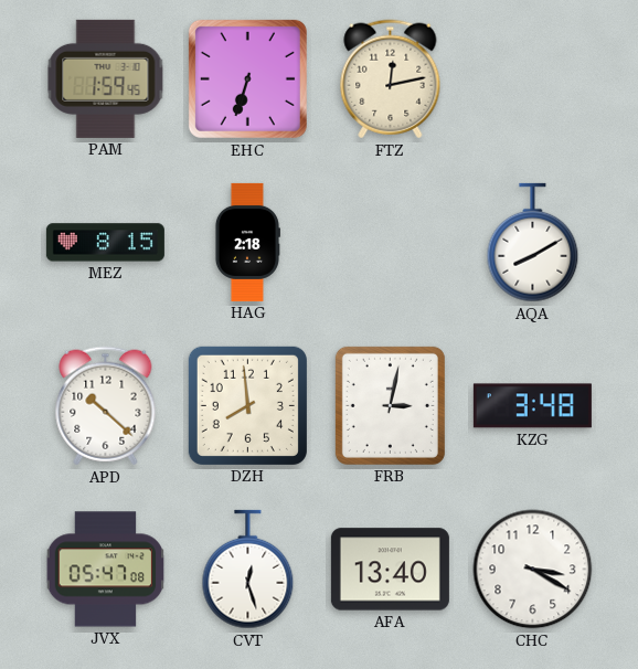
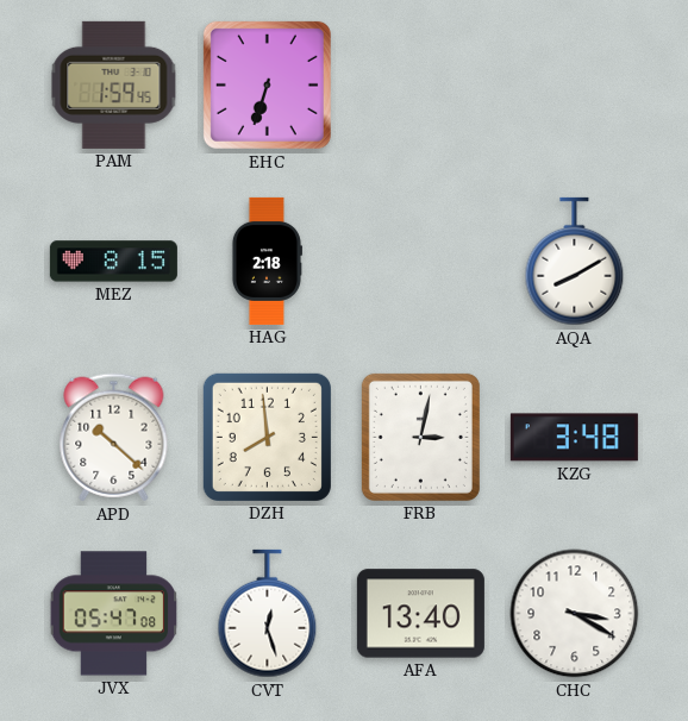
FTZ: 12:13 -> none
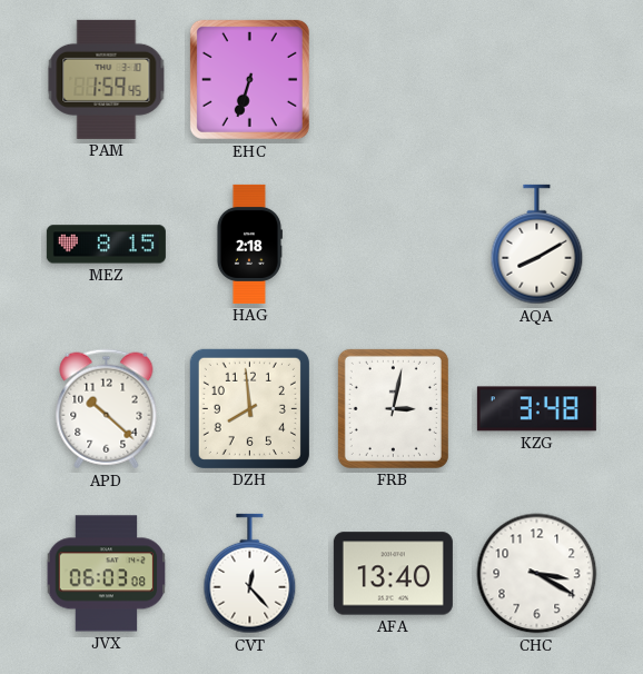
JVX: 05:47 -> 06:03
CVT: 12:27 -> 12:23
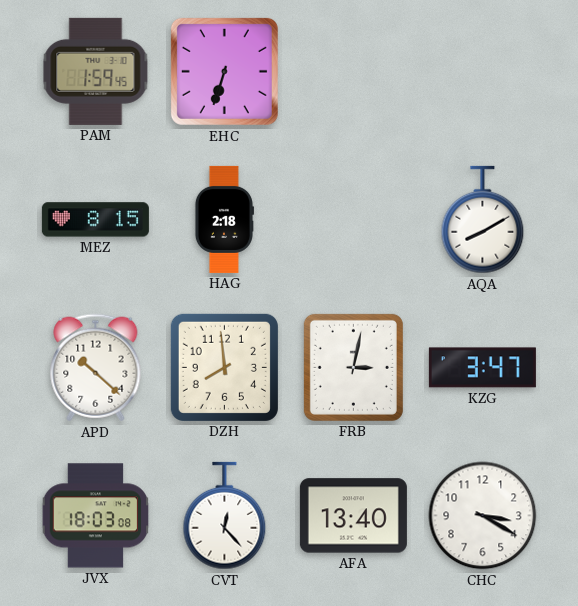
KZG: 3:48 -> 3:47
JVX: 06:03 -> 18:03
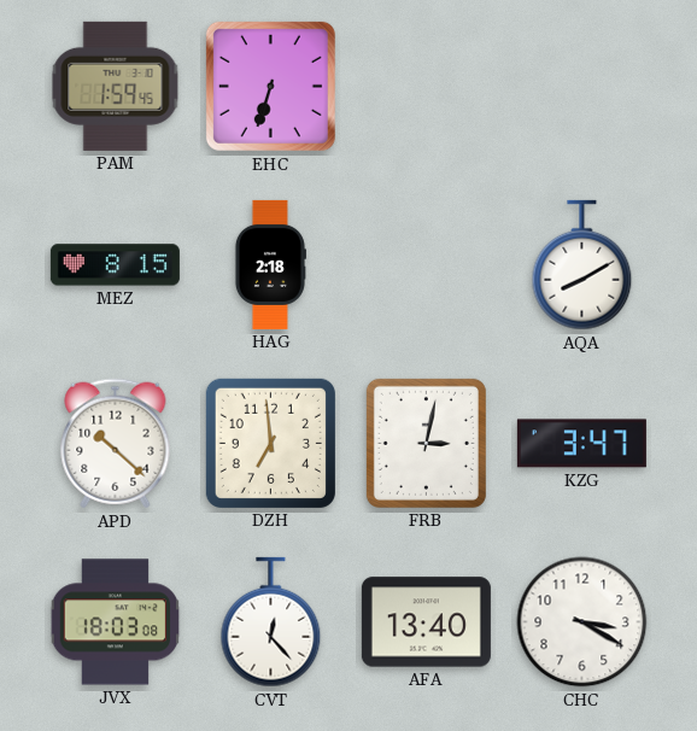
DZH: 7:59 -> 6:59
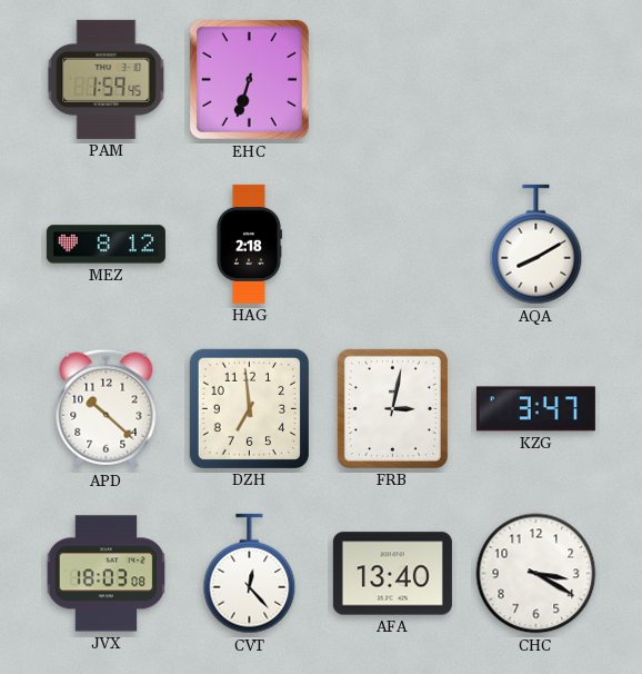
MEZ: 8:15 -> 8:12
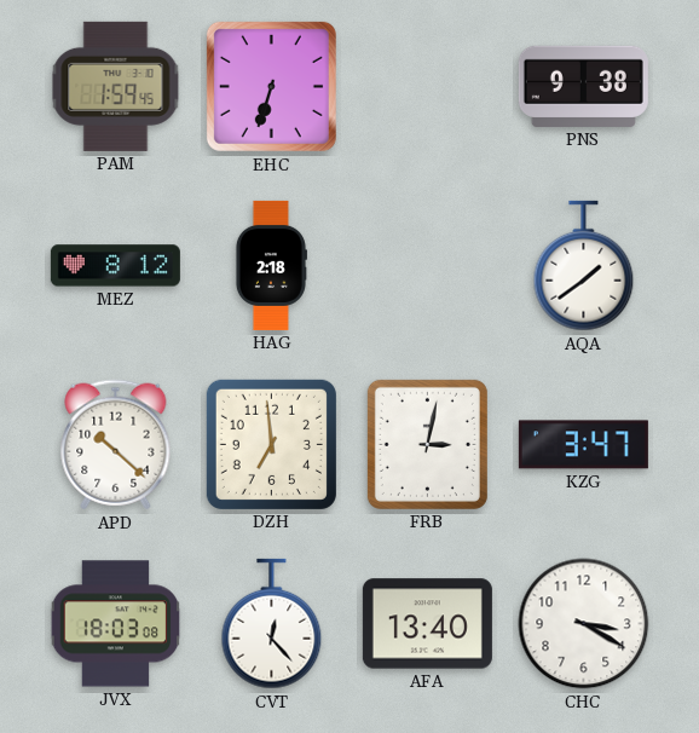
PNS: none -> 9:38
AQA: 8:10 -> 1:39
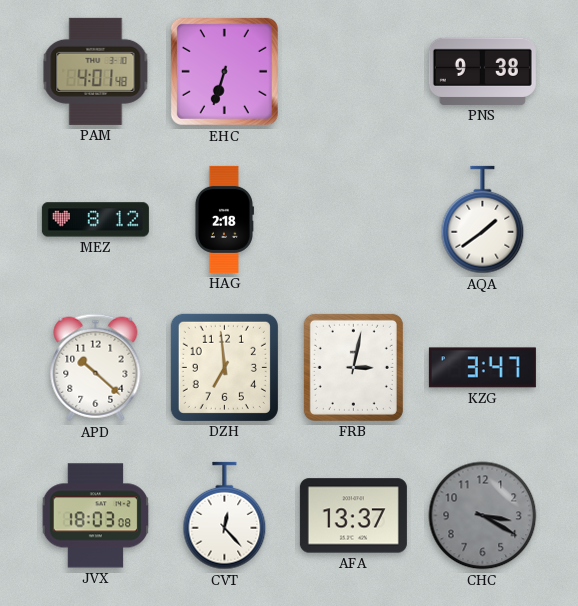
PAM: 1:59 -> 4:01
AFA: 13:40 -> 13:37
CHC dial: white -> grey
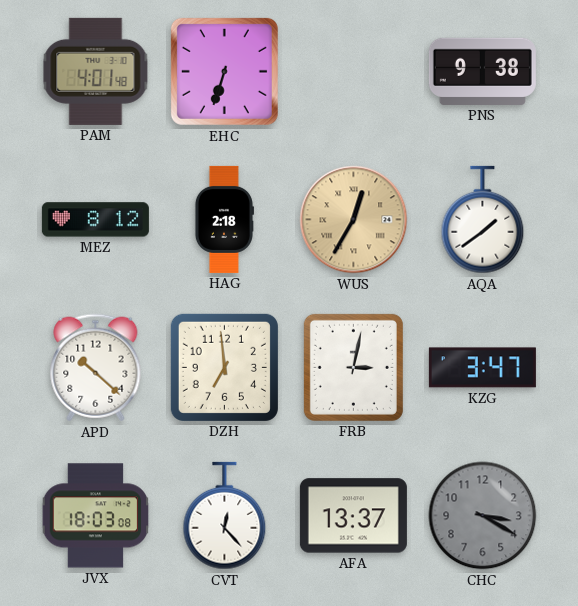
WUS: none -> 12:35
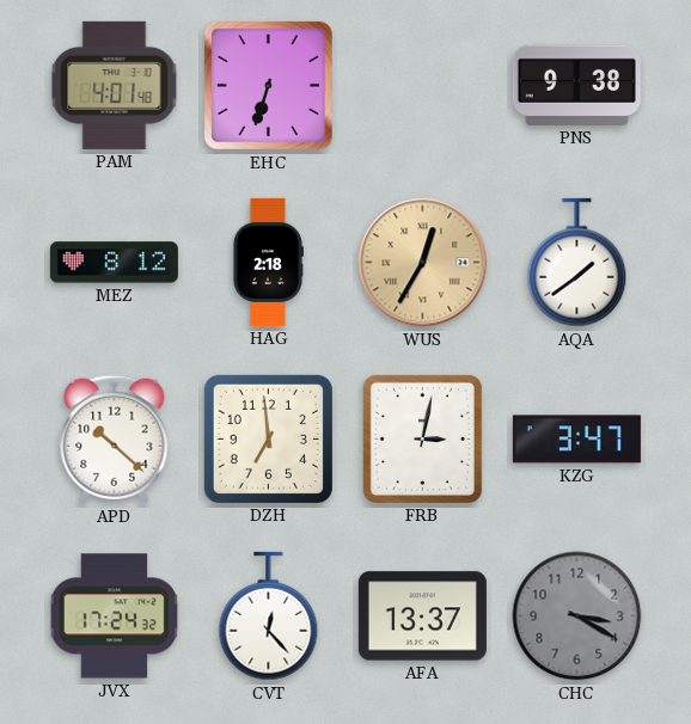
JVX: 18:03 -> 17:24
